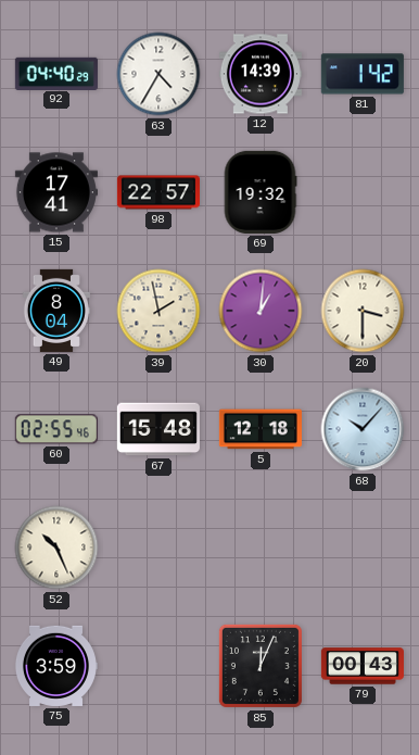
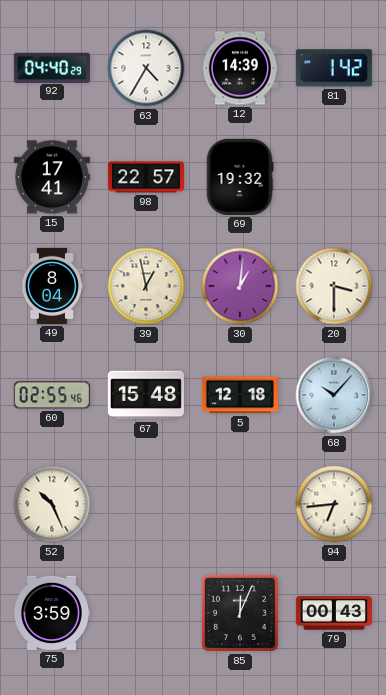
39: 1:58 -> 12:58
94: none -> 6:44
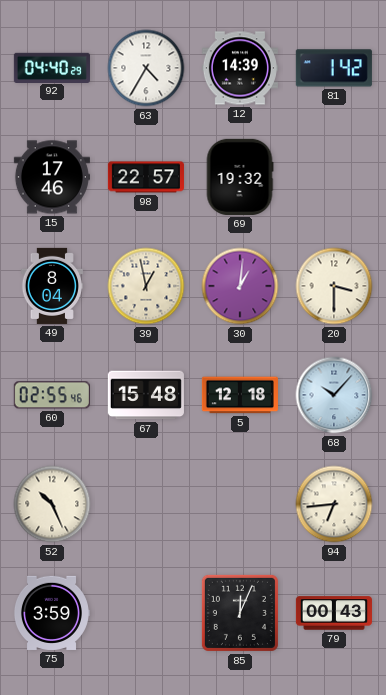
15: 17:41 -> 17:46
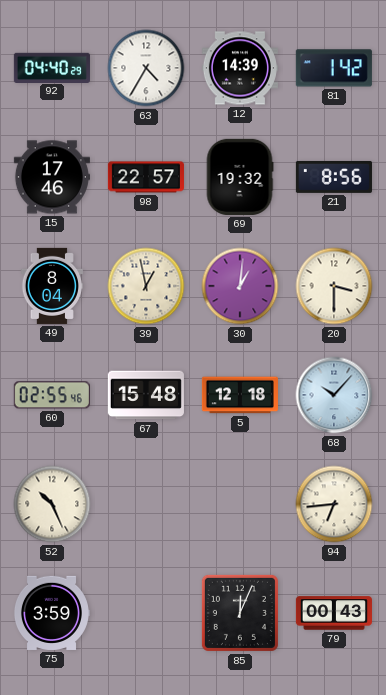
21: none -> 8:56
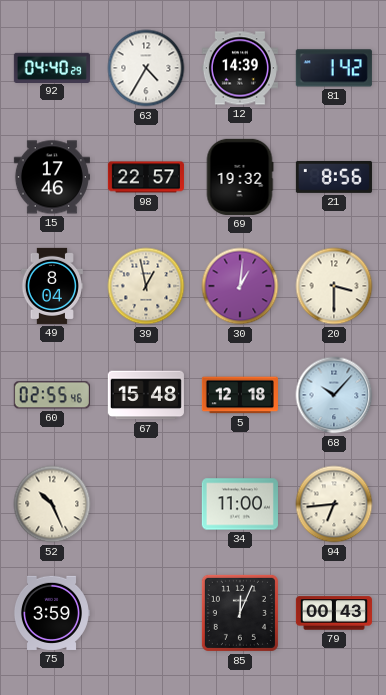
34: none -> 11:00
